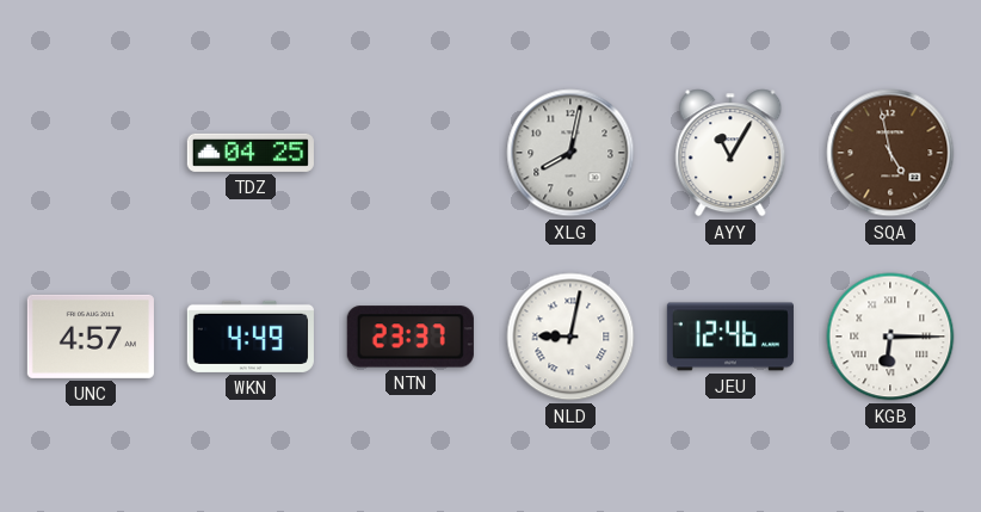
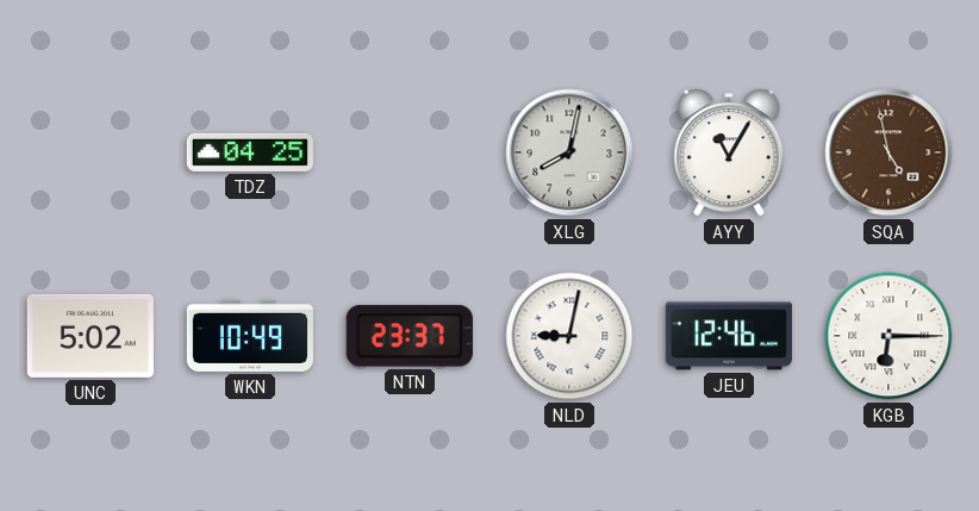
UNC: 4:57 -> 5:02
WKN: 4:49 -> 10:49
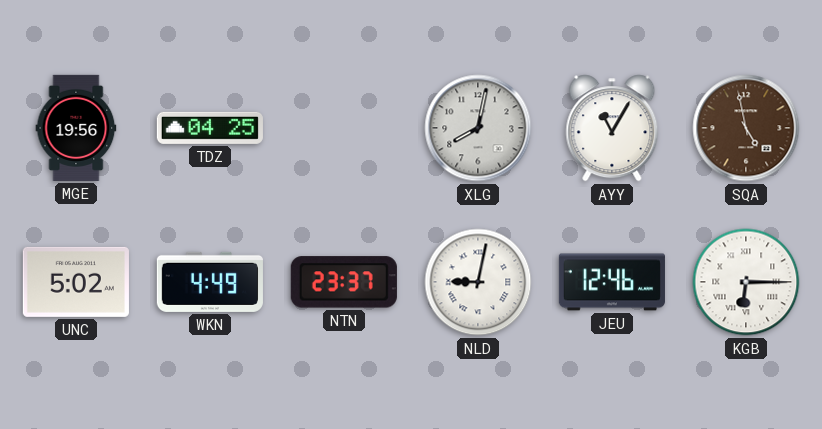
MGE: none -> 19:56
WKN: 10:49 -> 4:49
